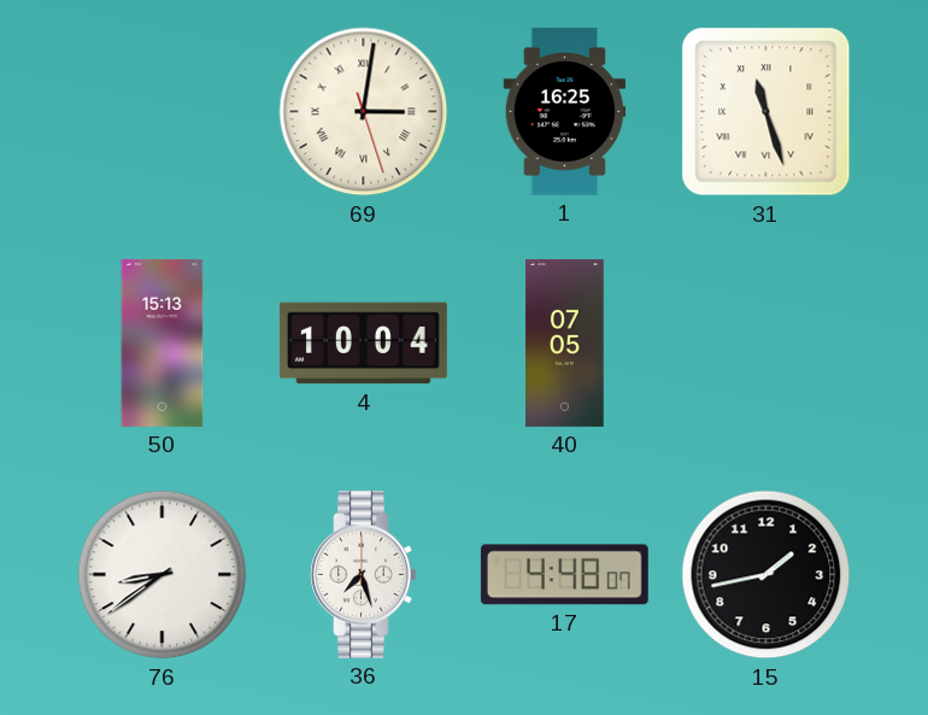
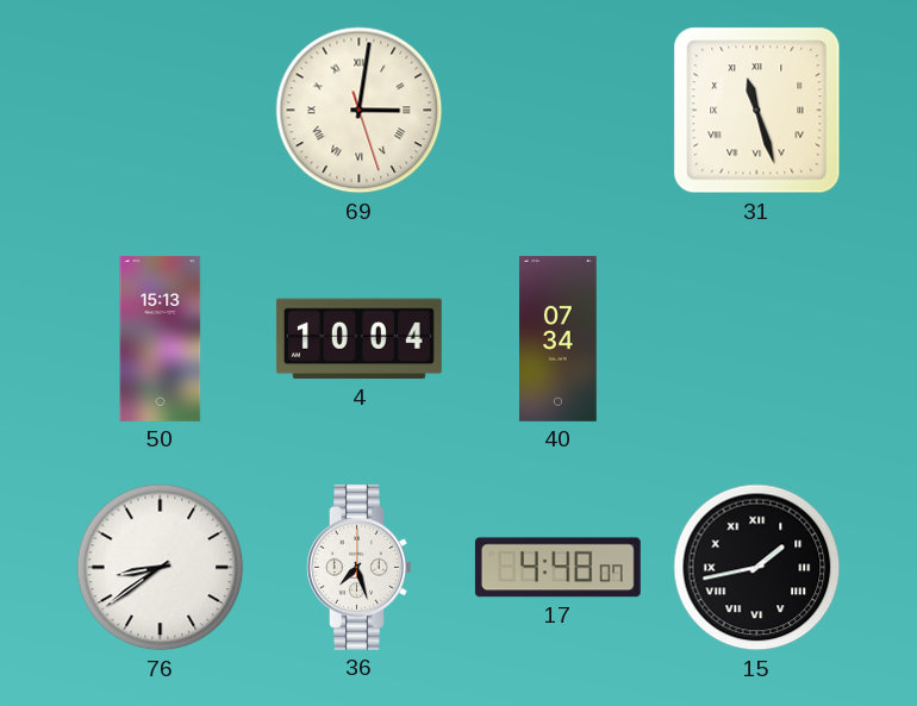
1: 16:25 -> none
40: 07:05 -> 07:34
15 numerals: Arabic -> Roman
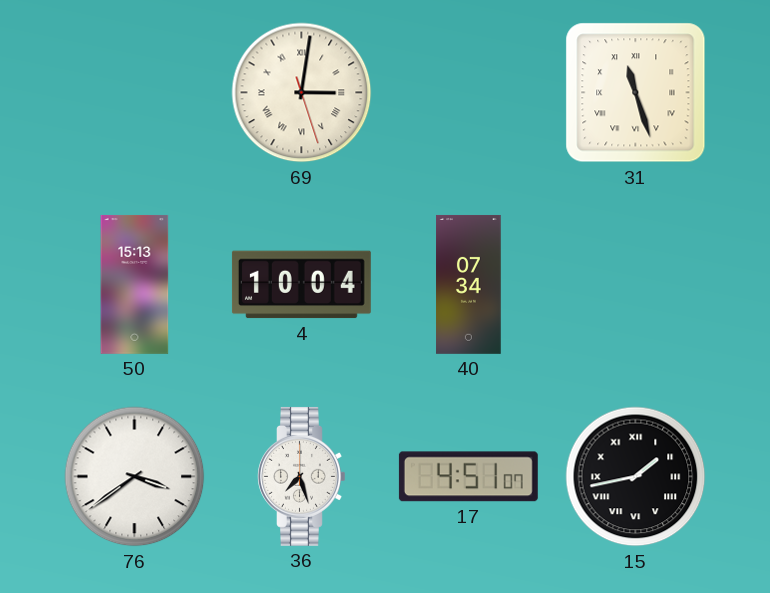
76: 8:39 -> 3:39
17: 4:48 -> 4:51
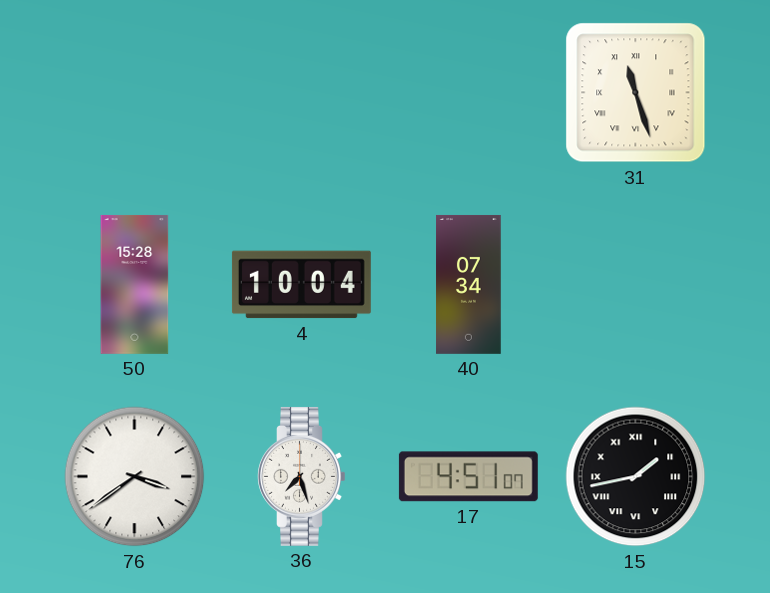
69: 3:01 -> none
50: 15:13 -> 15:28
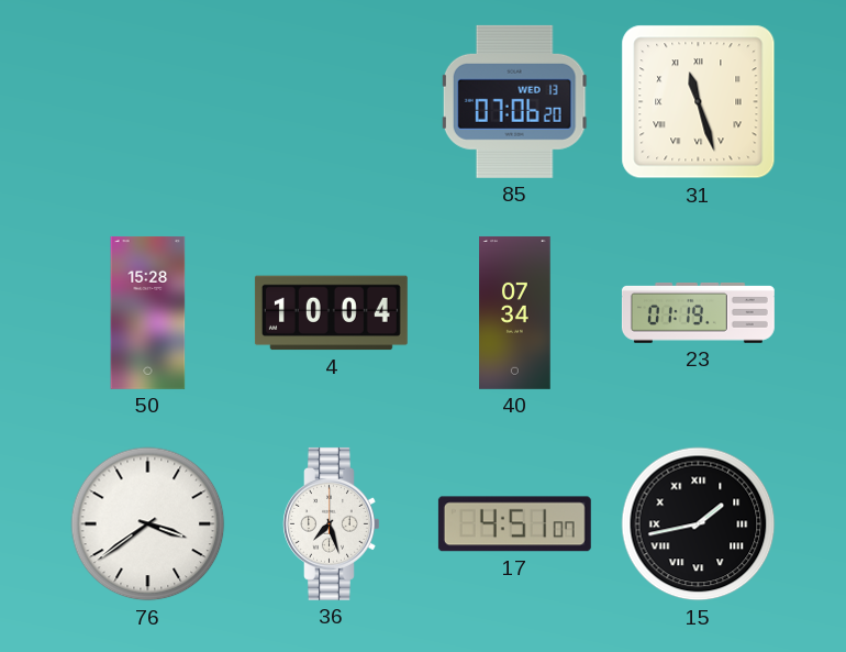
85: none -> 07:06
23: none -> 01:19
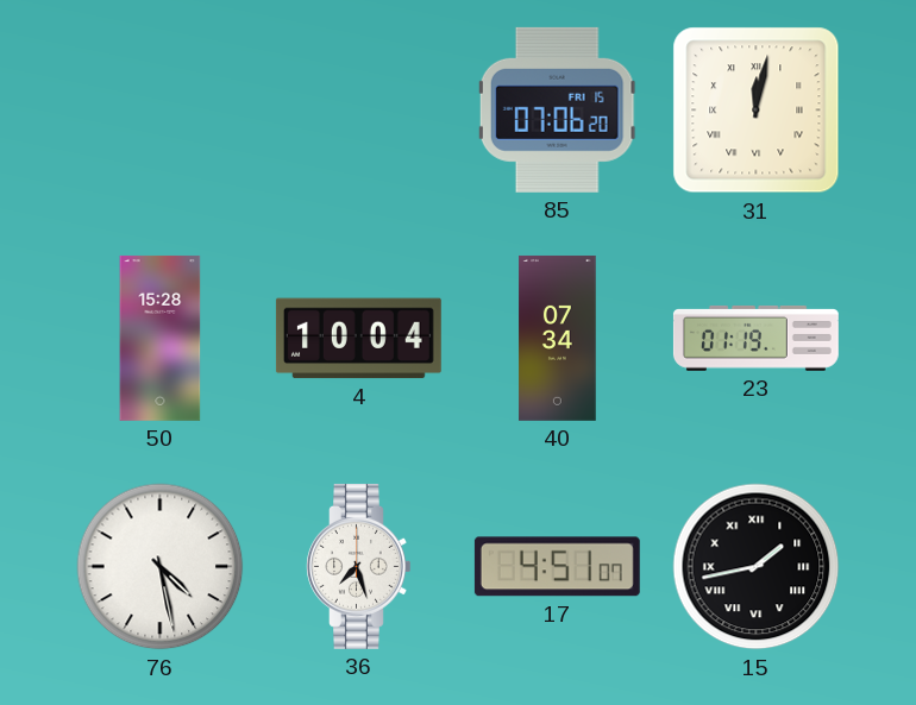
85 date: WED 13 -> FRI 15
31: 11:27 -> 12:02
76: 3:39 -> 4:28
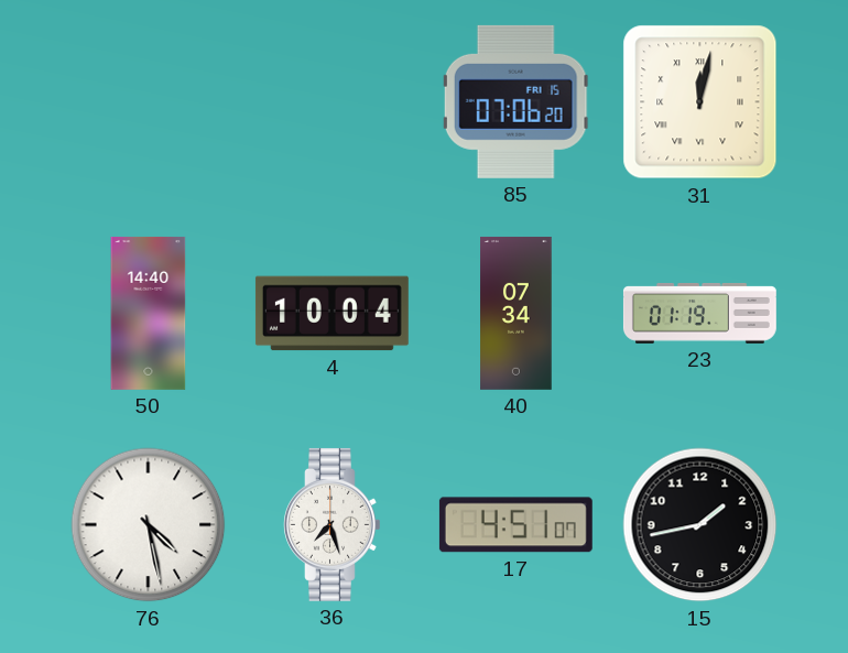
50: 15:28 -> 14:40
15 numerals: Roman -> Arabic
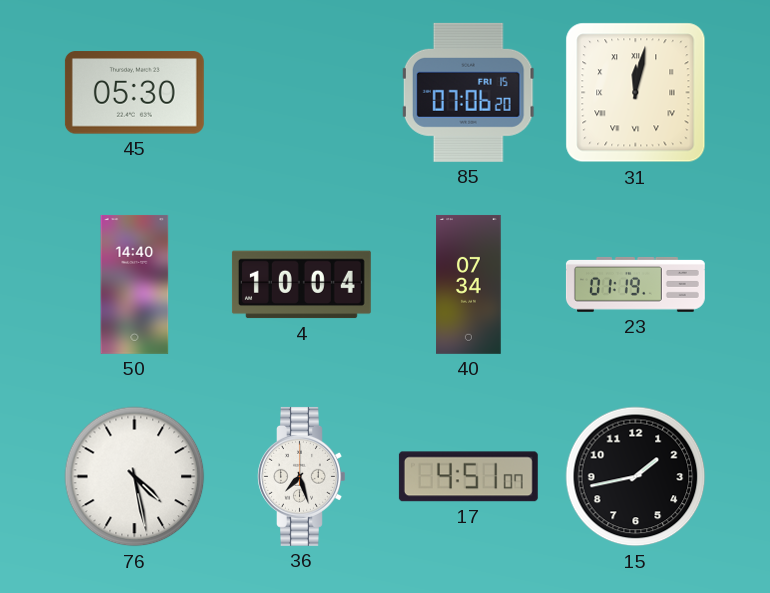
45: none -> 05:30
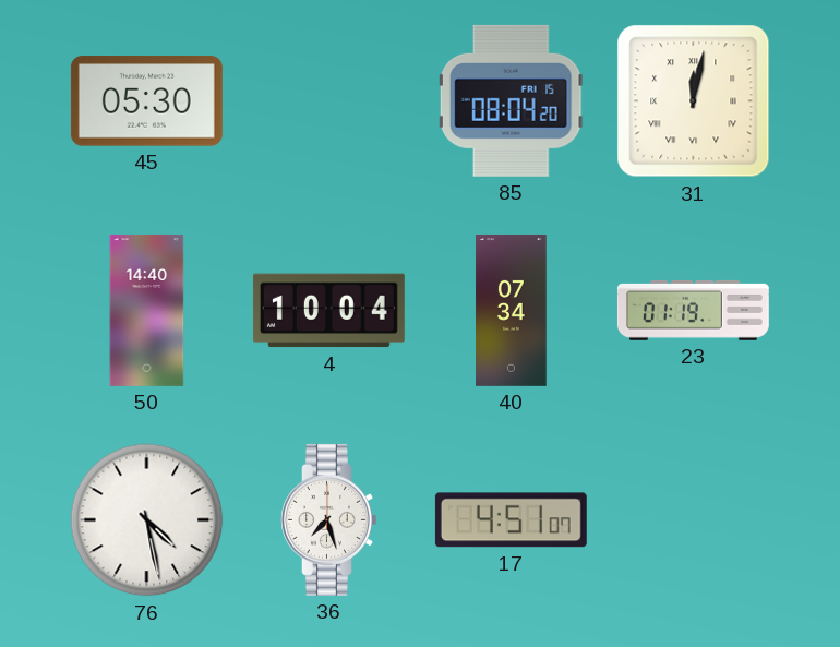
85: 07:06 -> 08:04
15: 1:43 -> none
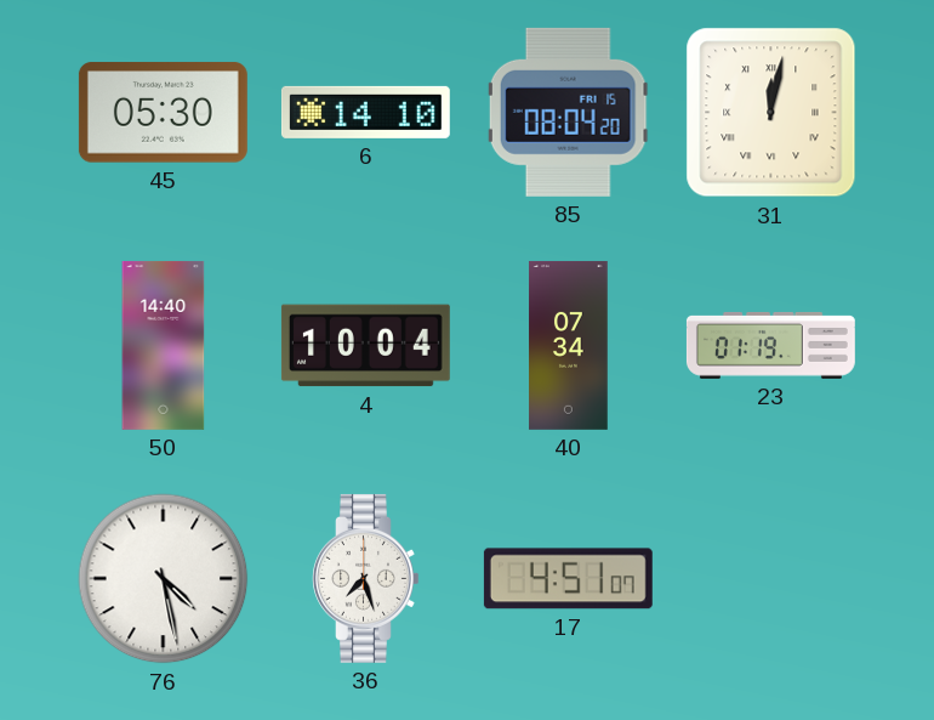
6: none -> 14:10
